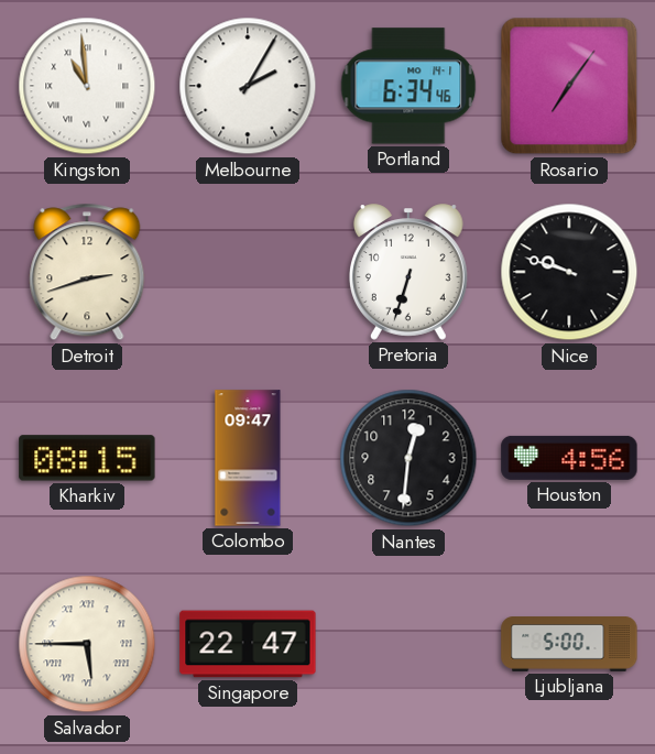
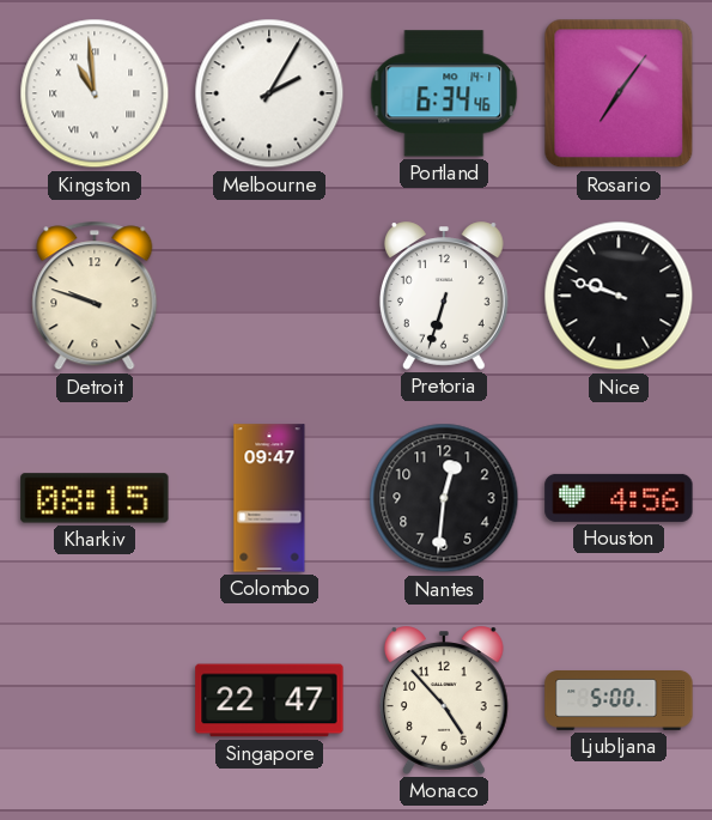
Detroit: 2:42 -> 9:48
Salvador: 5:45 -> none
Monaco: none -> 4:53
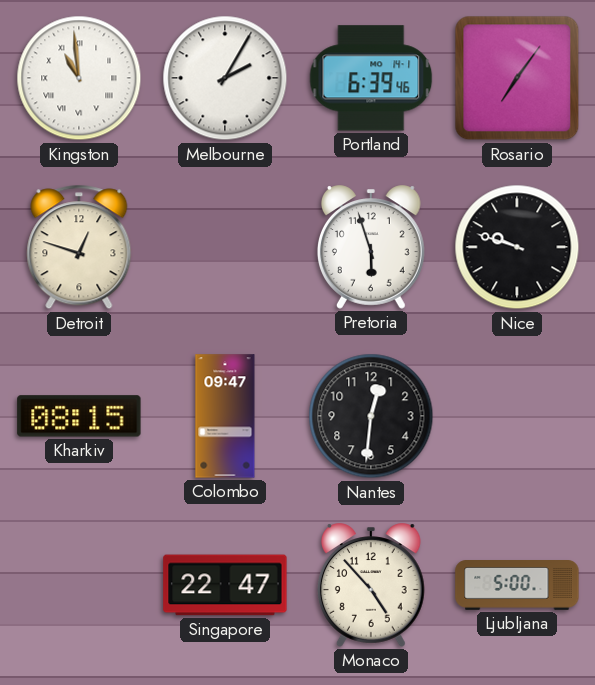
Portland: 6:34 -> 6:39
Detroit: 9:48 -> 12:48
Pretoria: 6:33 -> 5:57
Houston: 4:56 -> none
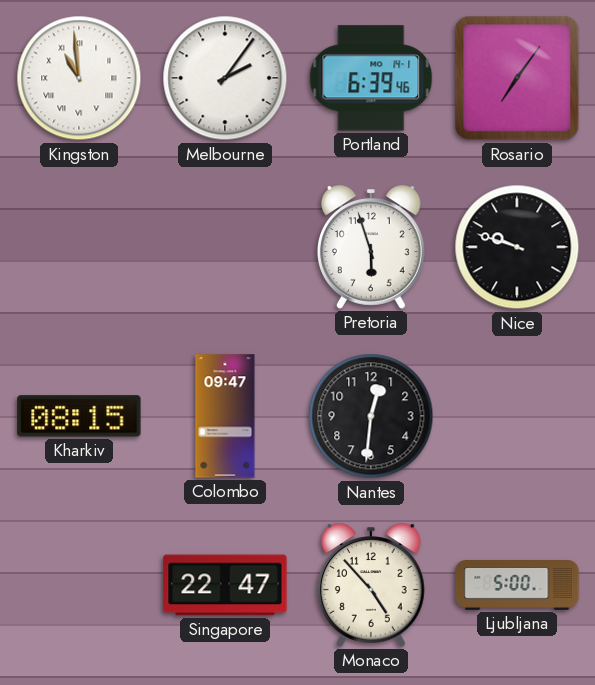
Melbourne: 2:05 -> 2:06
Detroit: 12:48 -> none
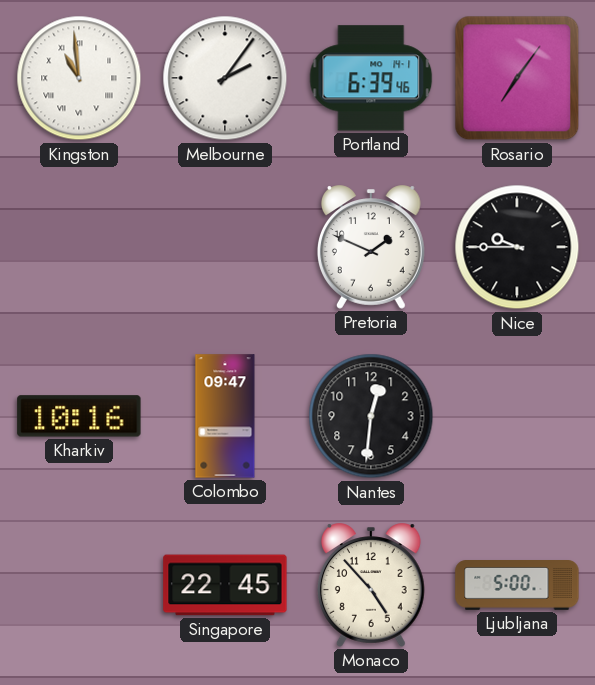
Pretoria: 5:57 -> 1:49
Nice: 9:48 -> 9:45
Kharkiv: 08:15 -> 10:16
Singapore: 22:47 -> 22:45
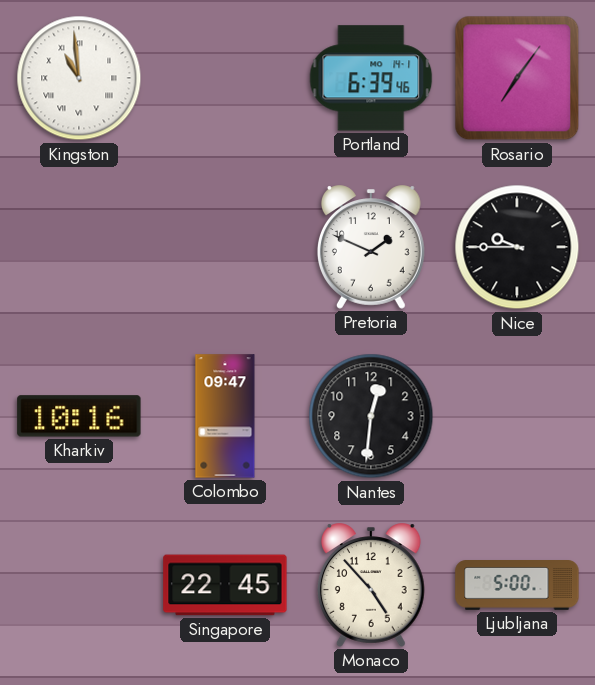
Melbourne: 2:06 -> none
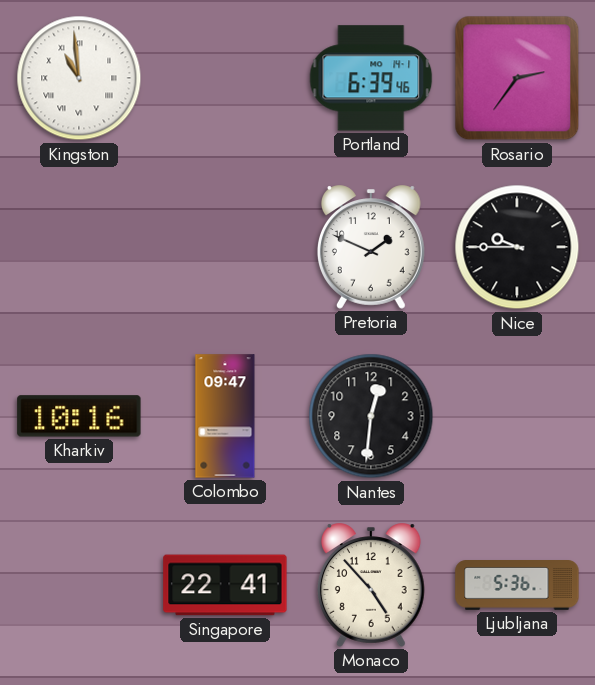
Rosario: 7:06 -> 2:36
Singapore: 22:45 -> 22:41
Ljubljana: 5:00 -> 5:36
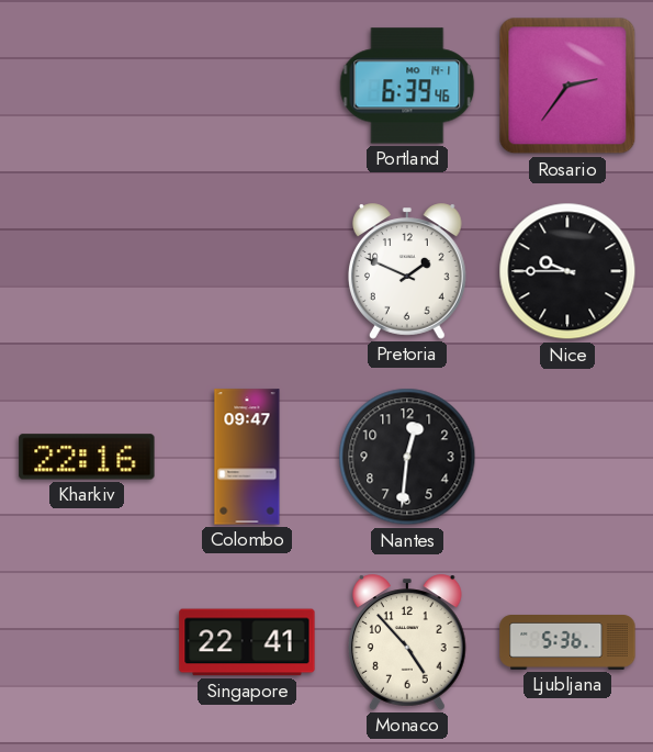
Kingston: 10:59 -> none
Kharkiv: 10:16 -> 22:16
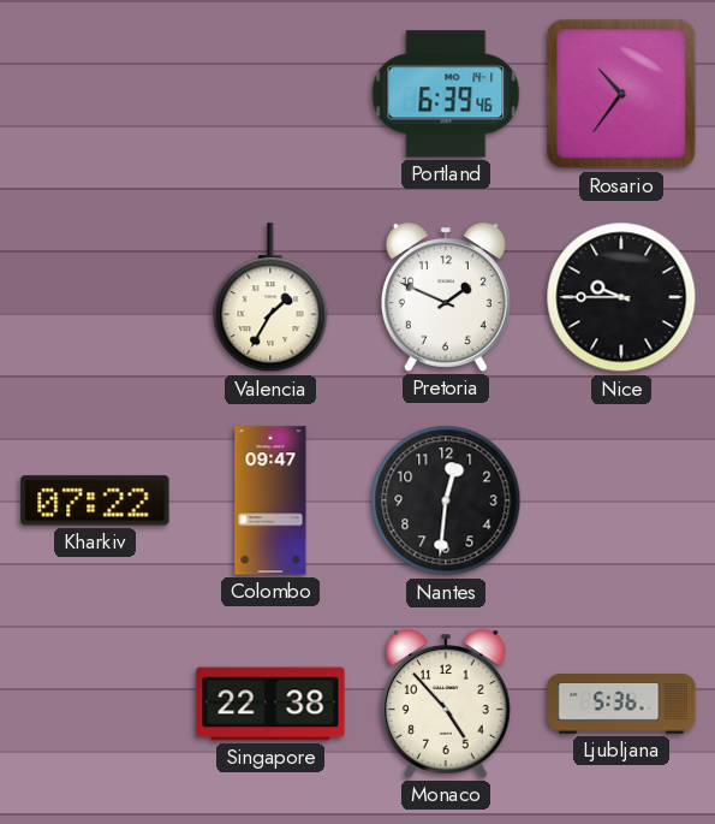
Rosario: 2:36 -> 10:36
Valencia: none -> 1:35
Kharkiv: 22:16 -> 07:22
Singapore: 22:41 -> 22:38
